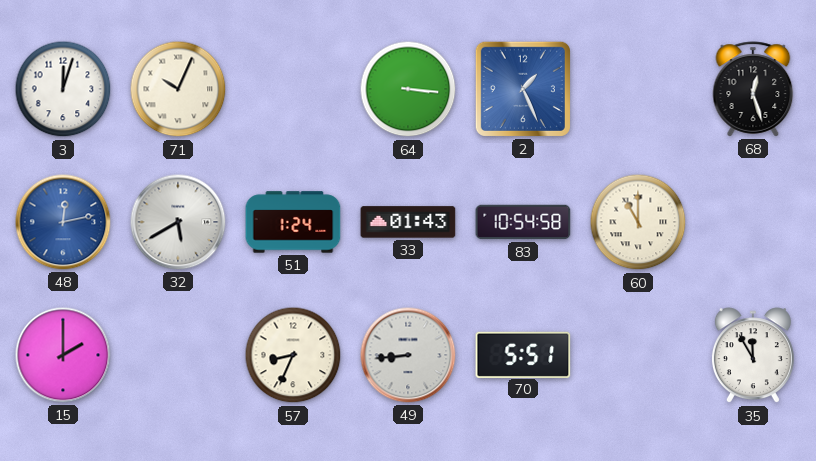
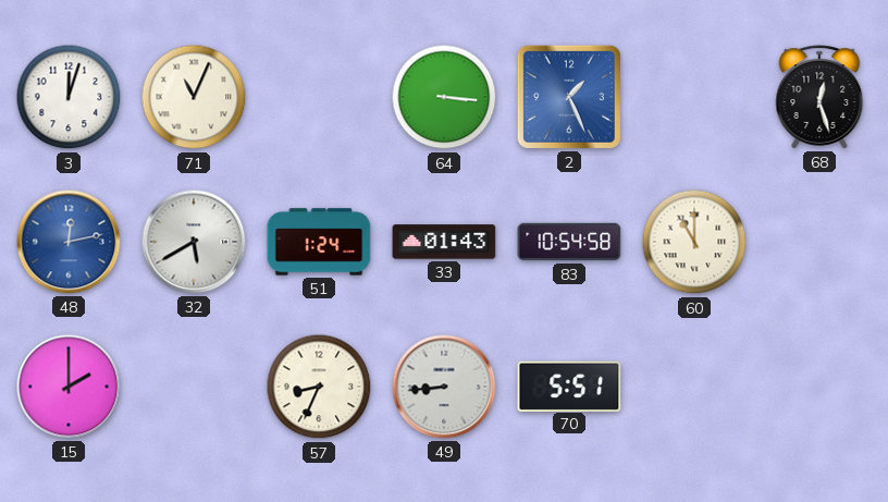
71: 10:04 -> 11:04
35: 11:55 -> none
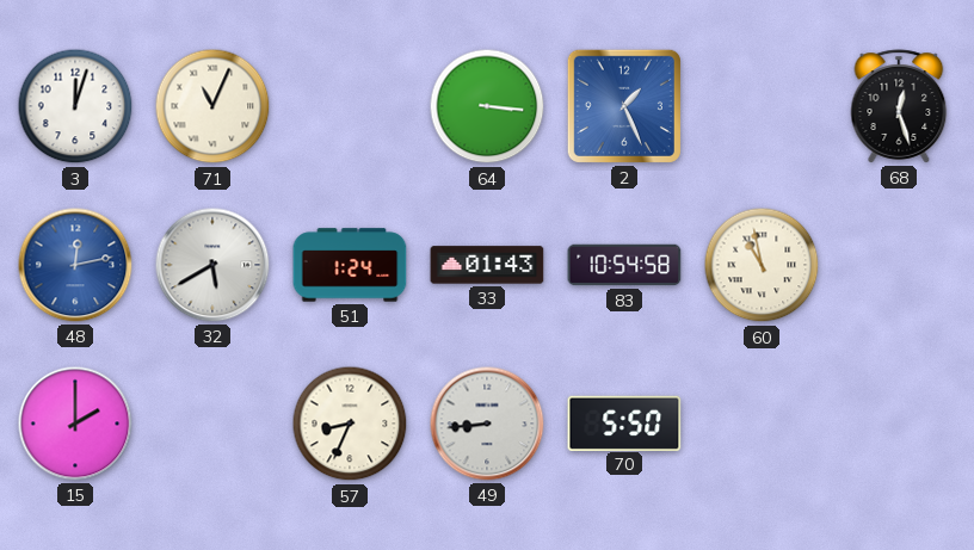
60: 11:00 -> 10:58
70: 5:51 -> 5:50
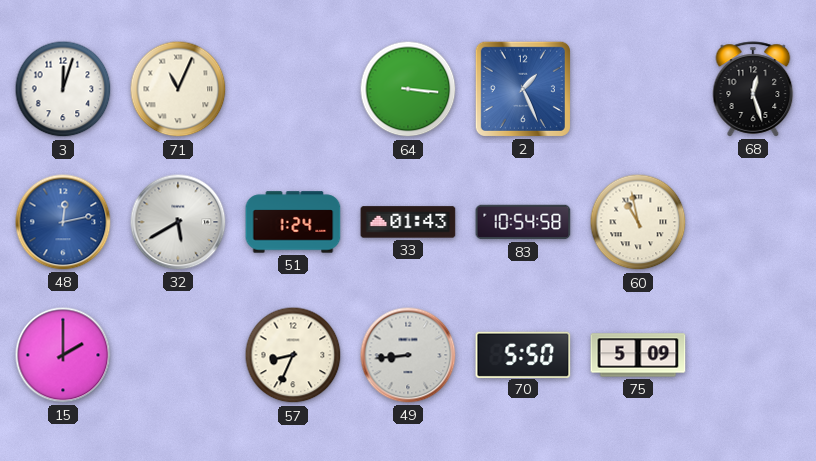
75: none -> 5:09
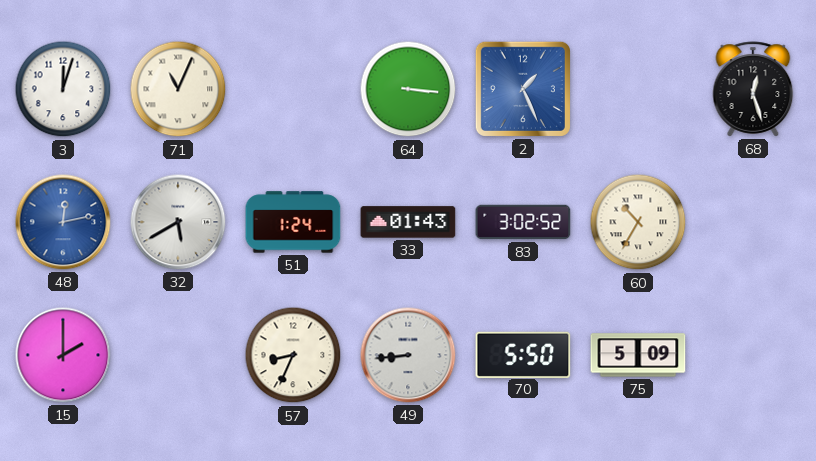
83: 10:54 -> 3:02
60: 10:58 -> 10:35
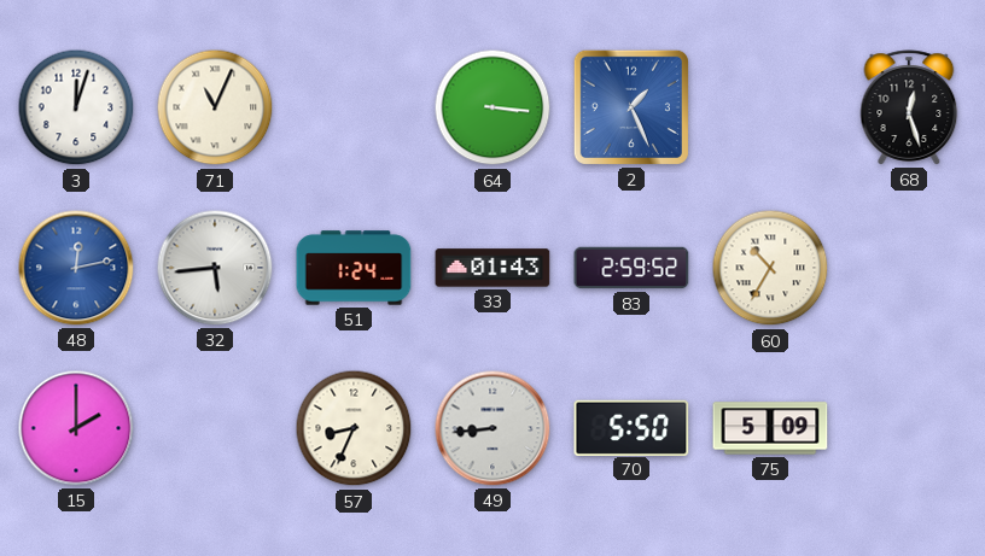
32: 5:40 -> 5:44
83: 3:02 -> 2:59
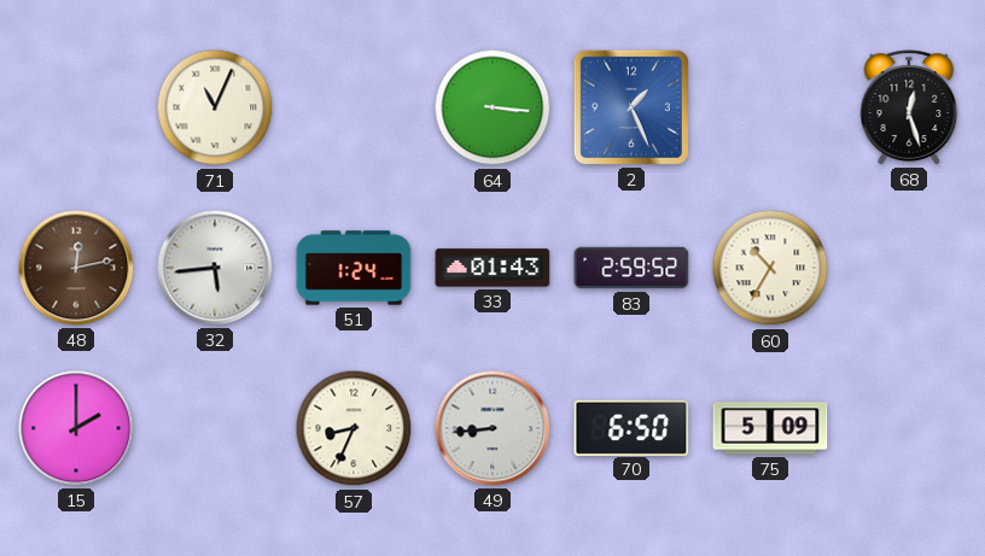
3: 12:03 -> none
48 dial: blue -> brown
70: 5:50 -> 6:50
